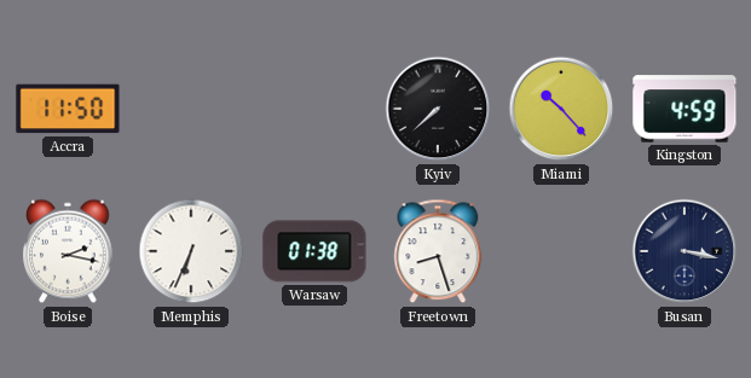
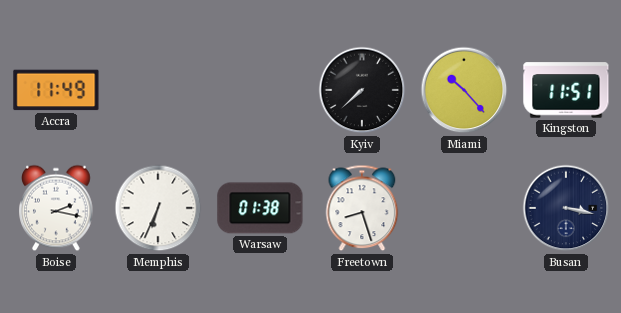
Accra: 11:50 -> 11:49
Kingston: 4:59 -> 11:51
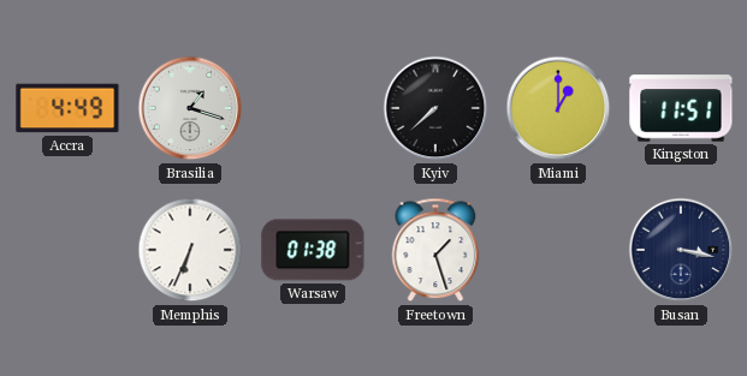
Accra: 11:49 -> 4:49
Brasilia: none -> 1:18
Miami: 10:23 -> 1:00
Boise: 2:17 -> none
Freetown: 8:27 -> 1:27
